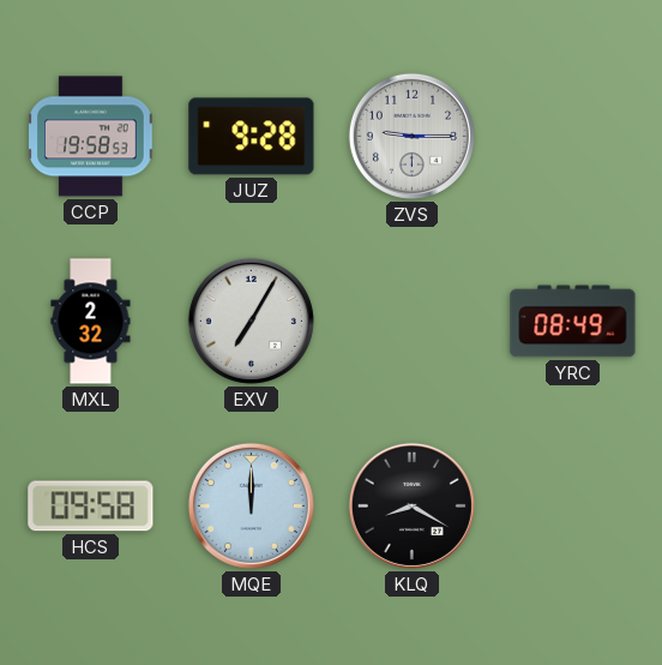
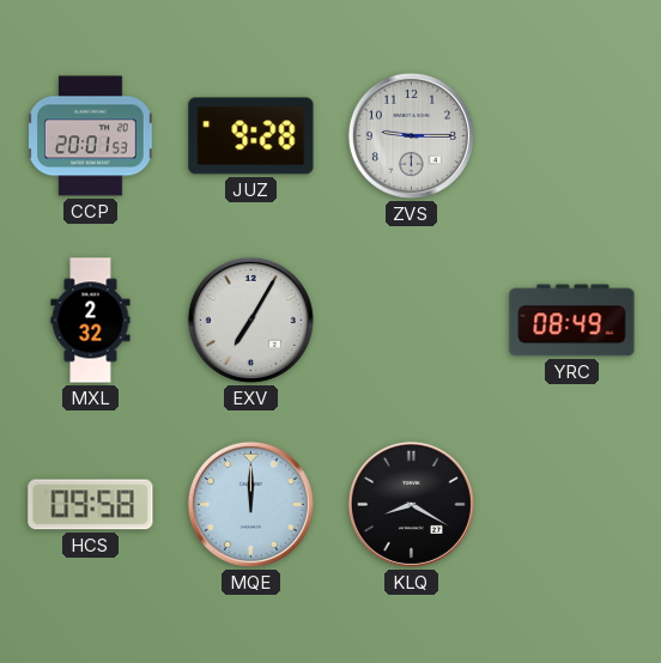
CCP: 19:58 -> 20:01
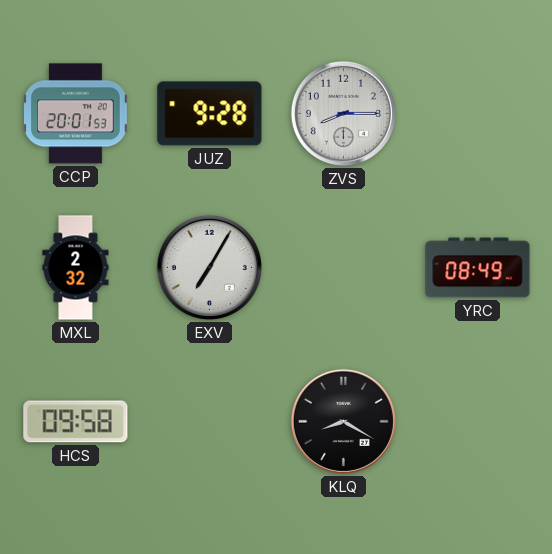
ZVS: 9:15 -> 8:15
MQE: 12:00 -> none
